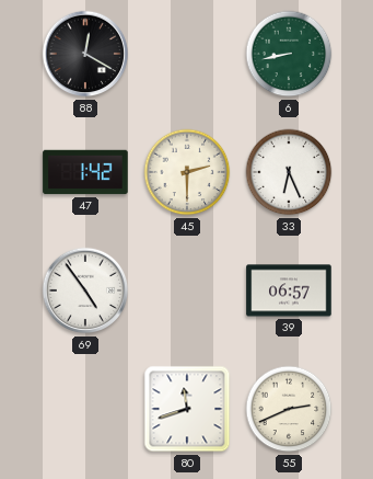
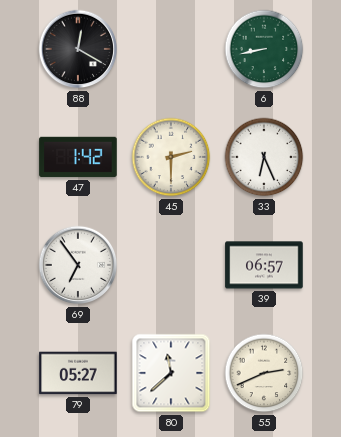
69: 4:54 -> 6:54
79: none -> 05:27
80: 11:42 -> 11:38
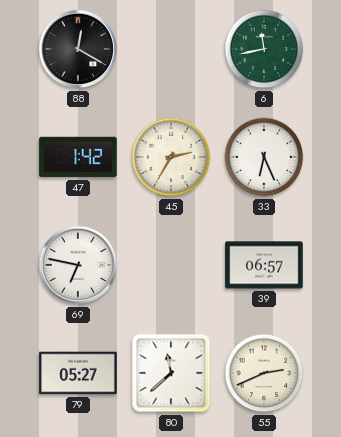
6: 8:43 -> 11:43
45: 2:30 -> 2:35
69: 6:54 -> 6:47
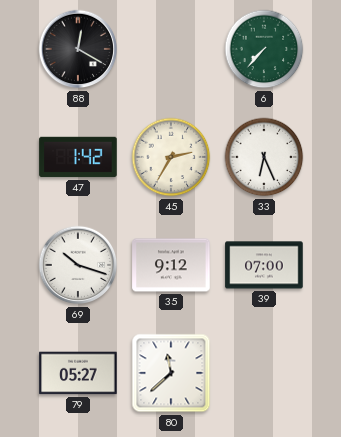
6: 11:43 -> 7:37
69: 6:47 -> 10:18
35: none -> 9:12
39: 06:57 -> 07:00
55: 2:41 -> none
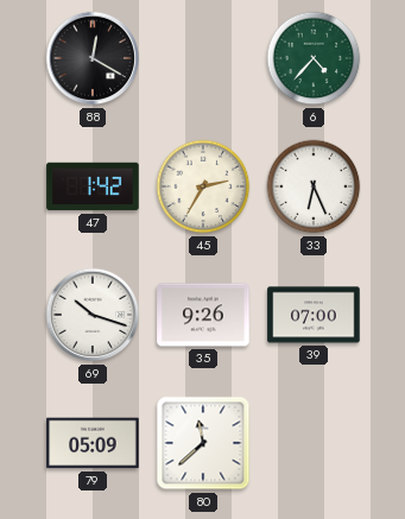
6: 7:37 -> 4:37
35: 9:12 -> 9:26
79: 05:27 -> 05:09
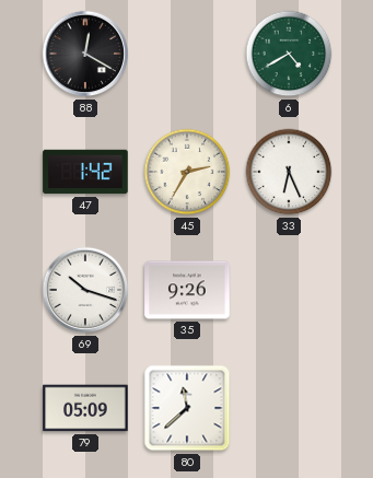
6: 4:37 -> 4:40
39: 07:00 -> none
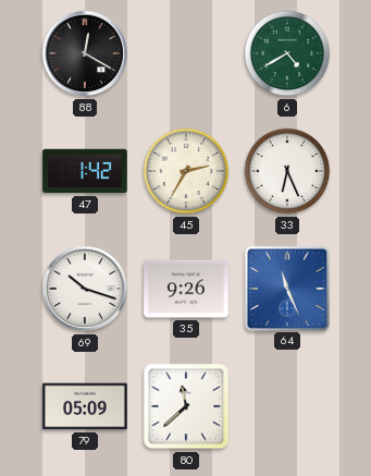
64: none -> 11:26
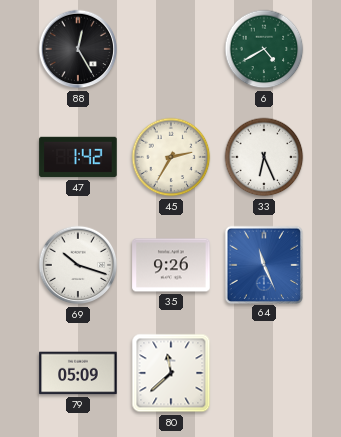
88: 12:20 -> 12:25
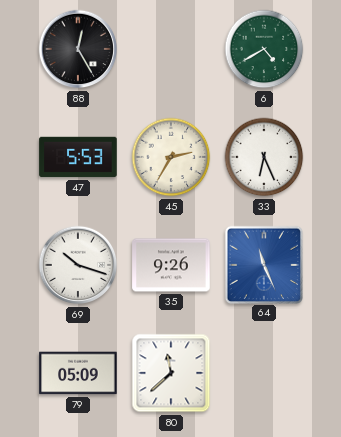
47: 1:42 -> 5:53
